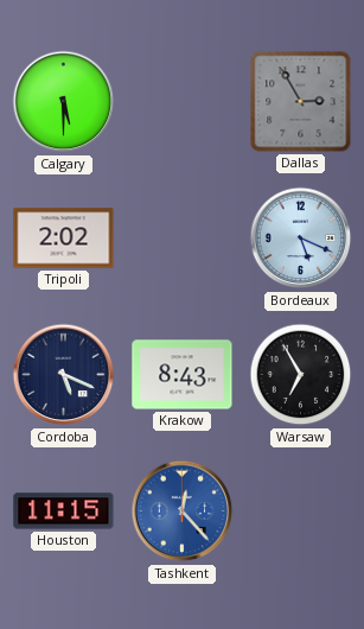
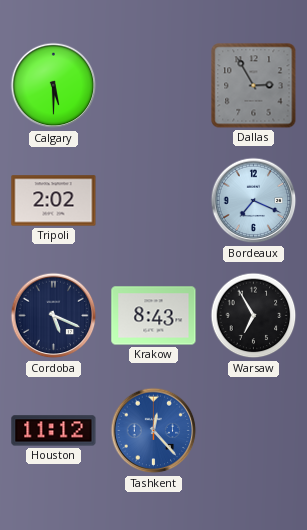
Bordeaux: 5:19 -> 7:19
Houston: 11:15 -> 11:12
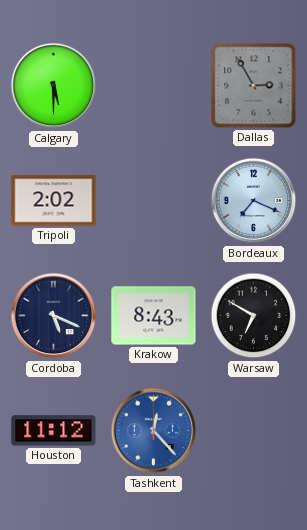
Warsaw: 6:55 -> 6:50
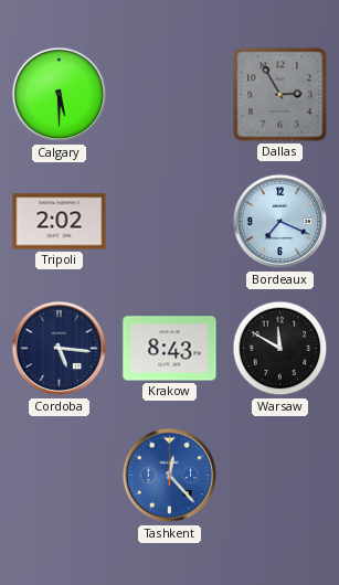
Cordoba: 5:19 -> 5:16
Warsaw: 6:50 -> 11:50
Houston: 11:12 -> none
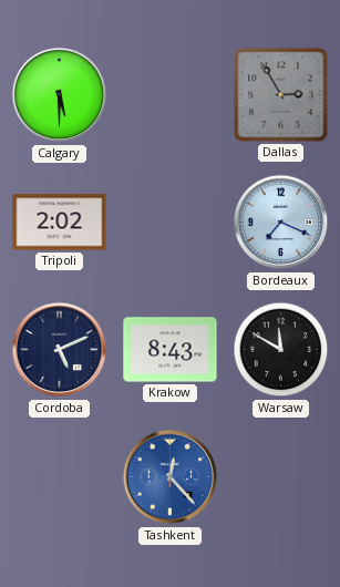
Cordoba: 5:16 -> 5:11
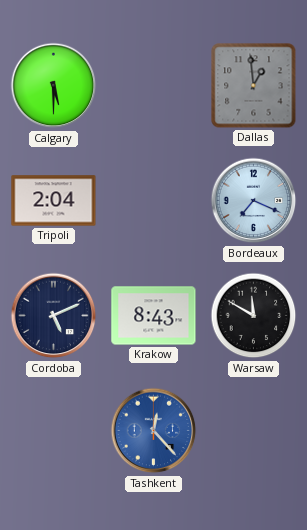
Dallas: 2:55 -> 12:59
Tripoli: 2:02 -> 2:04
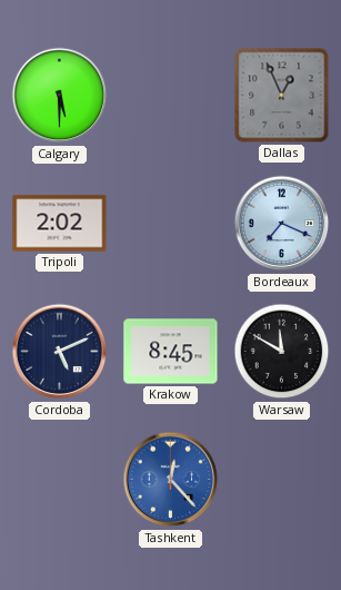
Dallas: 12:59 -> 12:56
Tripoli: 2:04 -> 2:02
Krakow: 8:43 -> 8:45
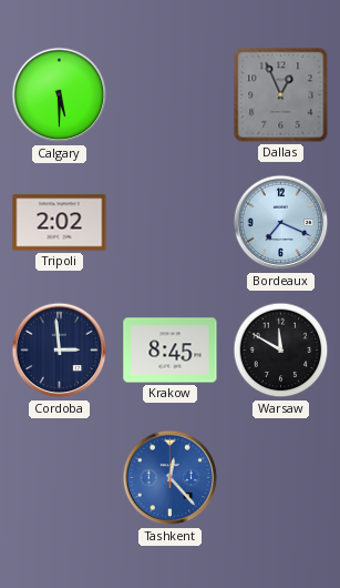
Cordoba: 5:11 -> 2:59
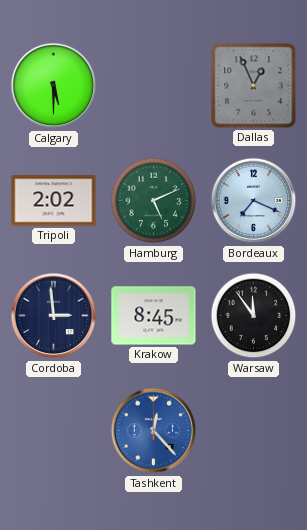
Hamburg: none -> 5:11
Warsaw: 11:50 -> 11:54
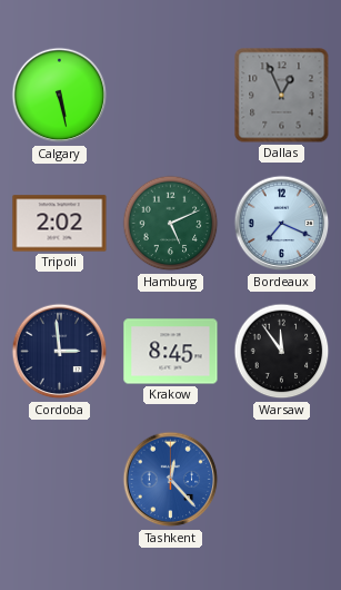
Calgary: 5:30 -> 5:28
